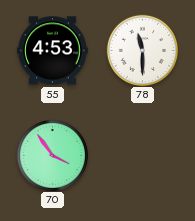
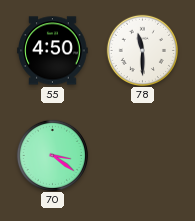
55: 4:53 -> 4:50
70: 3:54 -> 3:21
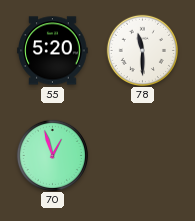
55: 4:50 -> 5:20
70: 3:21 -> 12:57
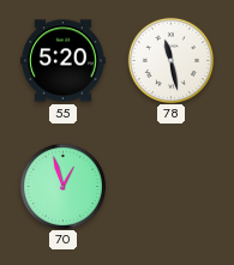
78: 11:30 -> 11:28
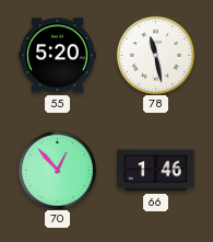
70: 12:57 -> 12:53
66: none -> 1:46
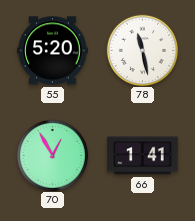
70: 12:53 -> 12:55
66: 1:46 -> 1:41
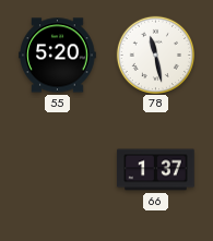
70: 12:55 -> none
66: 1:41 -> 1:37
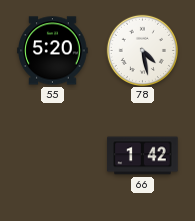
78: 11:28 -> 4:28
66: 1:37 -> 1:42
